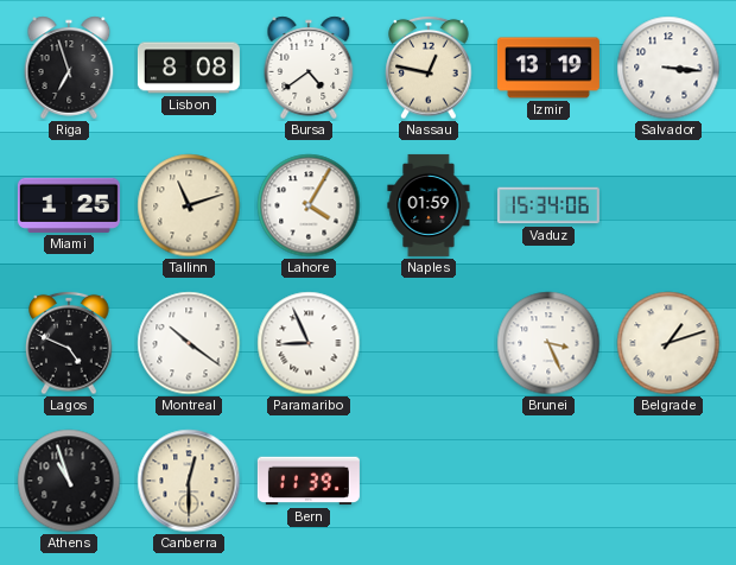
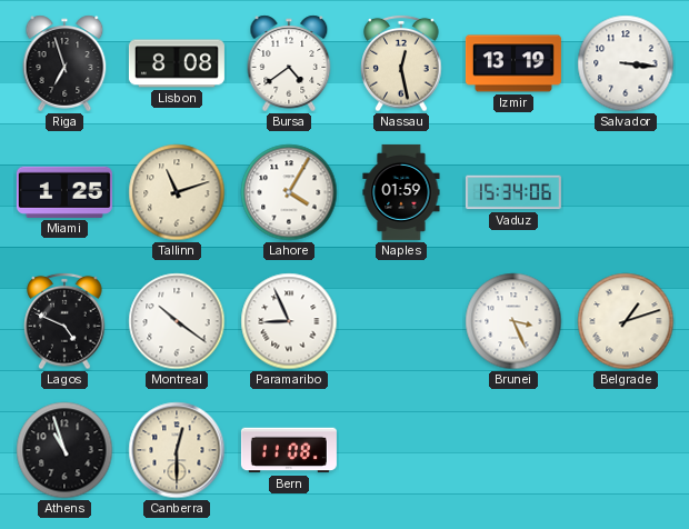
Nassau: 12:47 -> 12:28
Bern: 11:39 -> 11:08
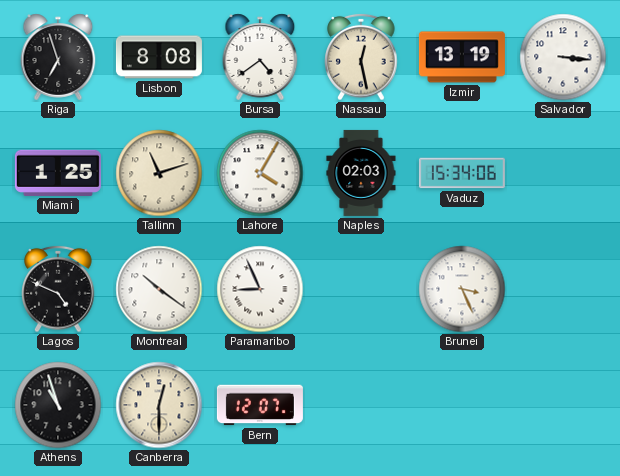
Naples: 01:59 -> 02:03
Belgrade: 1:12 -> none
Bern: 11:08 -> 12:07
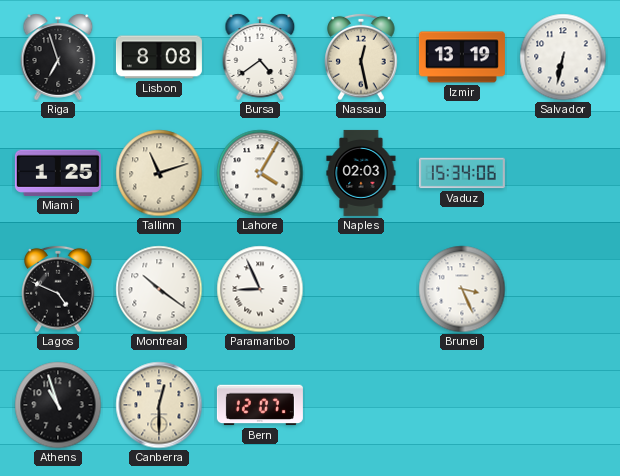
Salvador: 3:16 -> 6:32
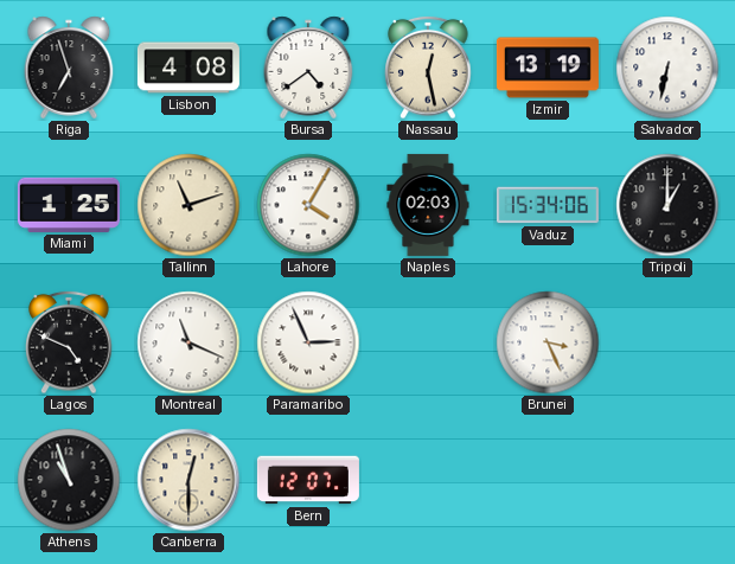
Lisbon: 8:08 -> 4:08
Tripoli: none -> 1:00
Montreal: 10:21 -> 11:19
Paramaribo: 8:56 -> 2:56
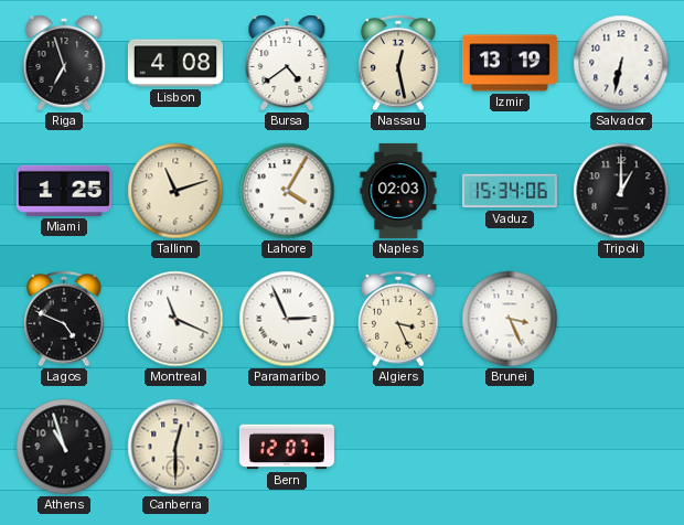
Algiers: none -> 3:26
